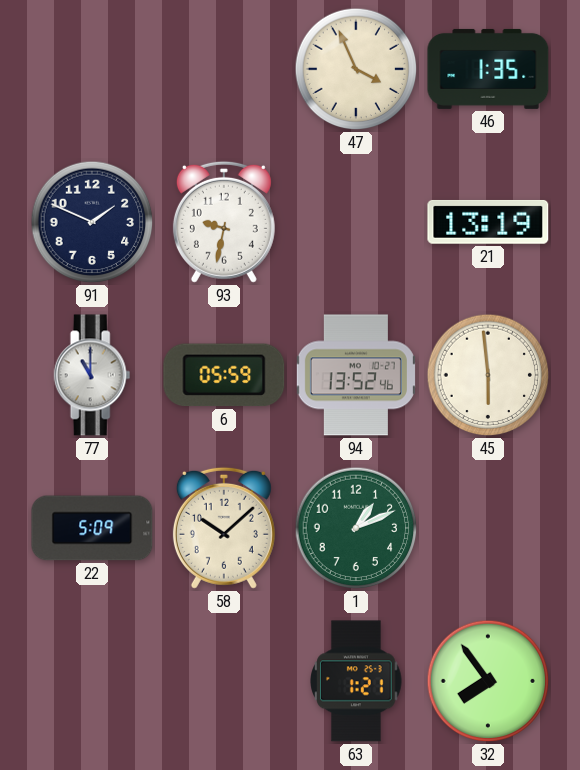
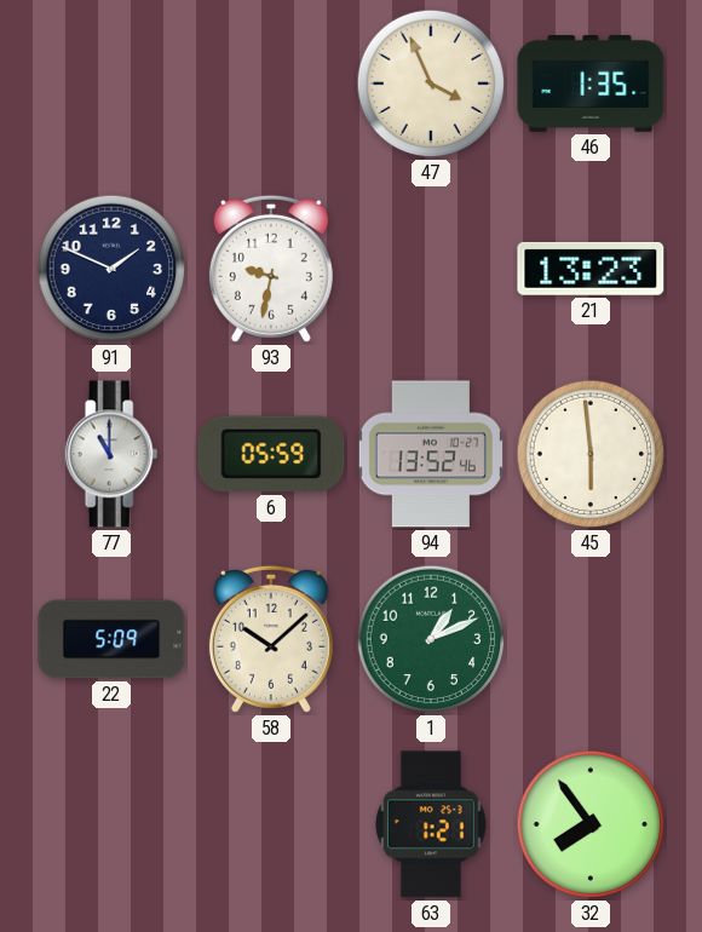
21: 13:19 -> 13:23
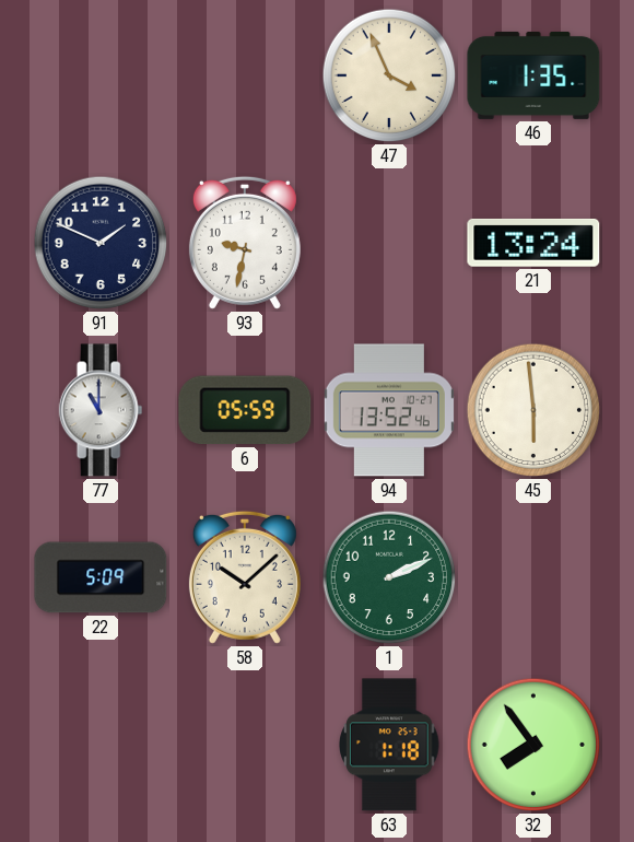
21: 13:23 -> 13:24
1: 1:11 -> 2:11
63: 1:21 -> 1:18
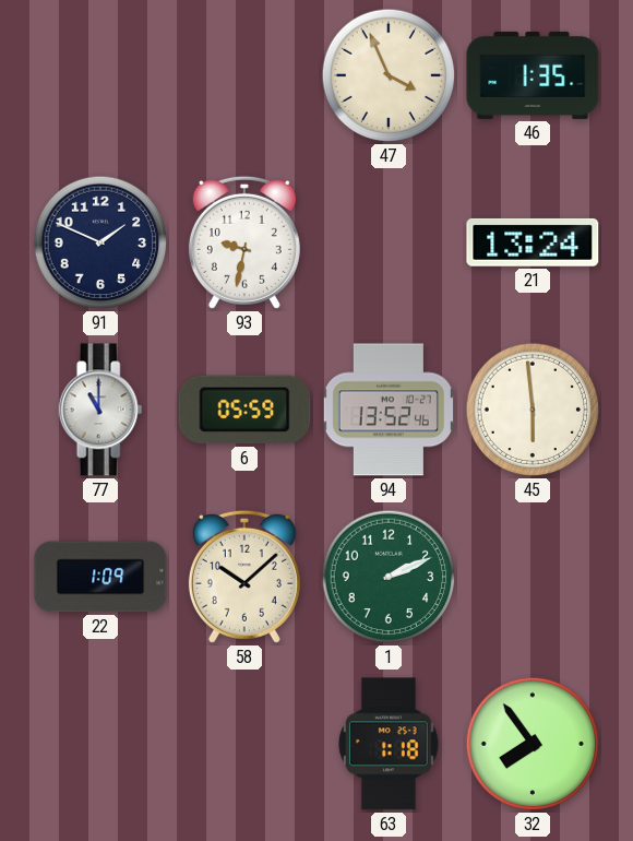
22: 5:09 -> 1:09
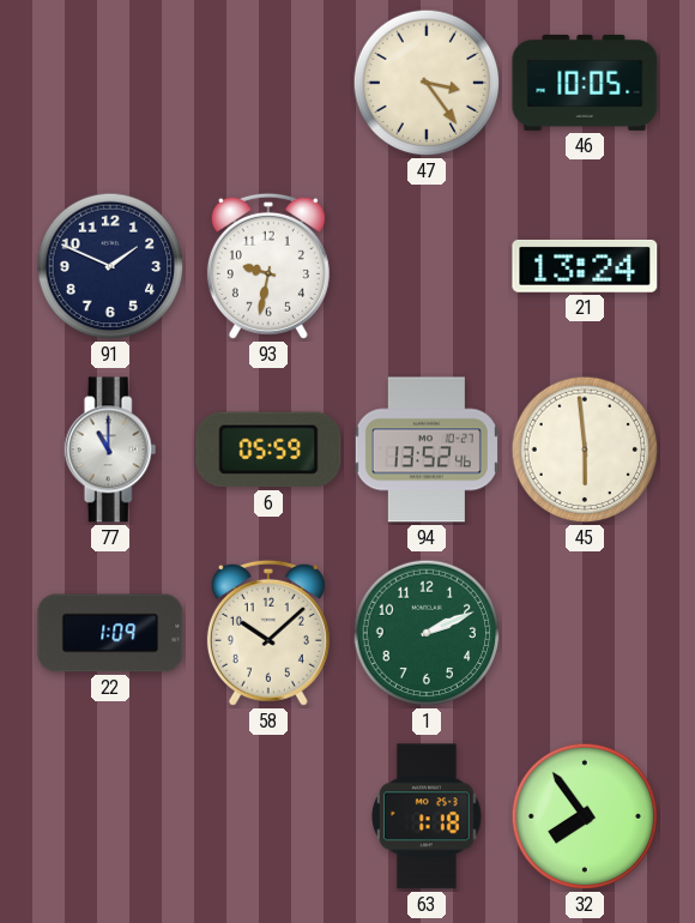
47: 3:56 -> 3:24
46: 1:35 -> 10:05
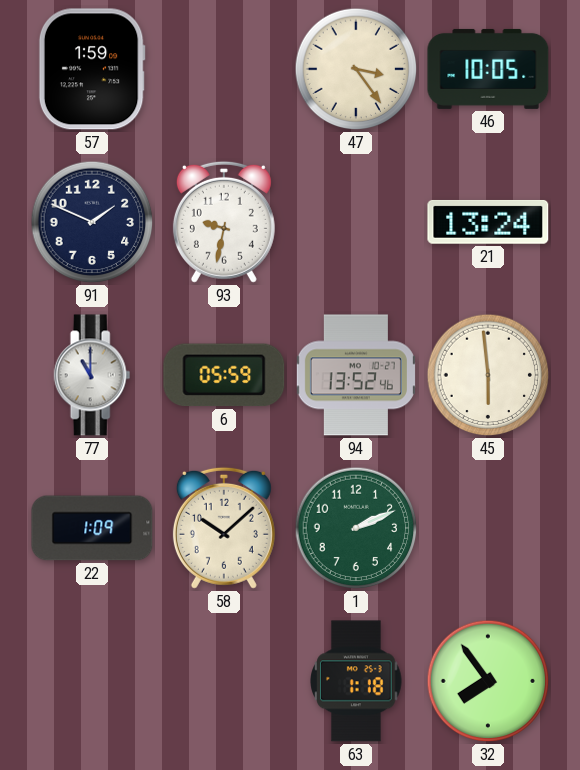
57: none -> 1:59
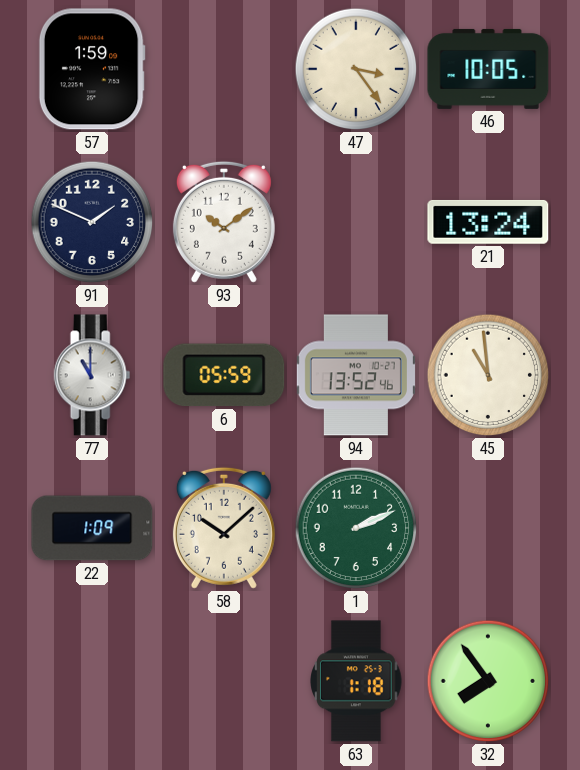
93: 9:32 -> 10:09
45: 5:59 -> 10:59
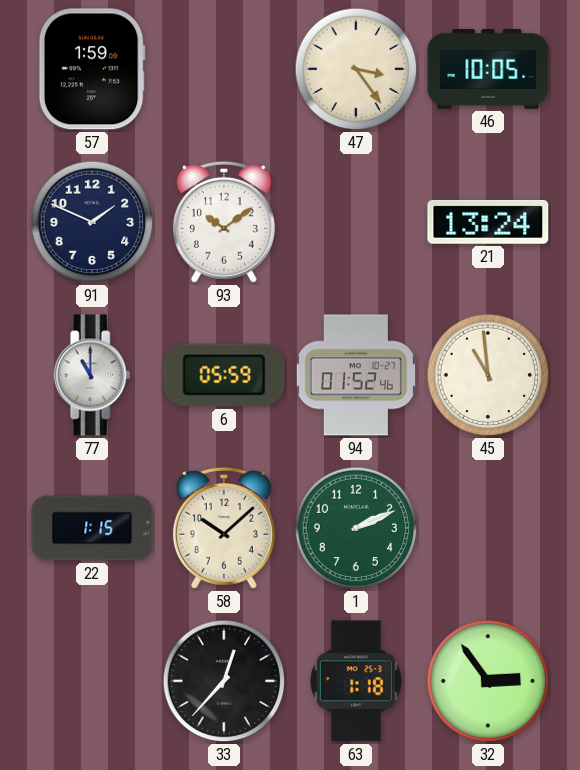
94: 13:52 -> 01:52
22: 1:09 -> 1:15
33: none -> 12:37
32: 7:54 -> 2:54
